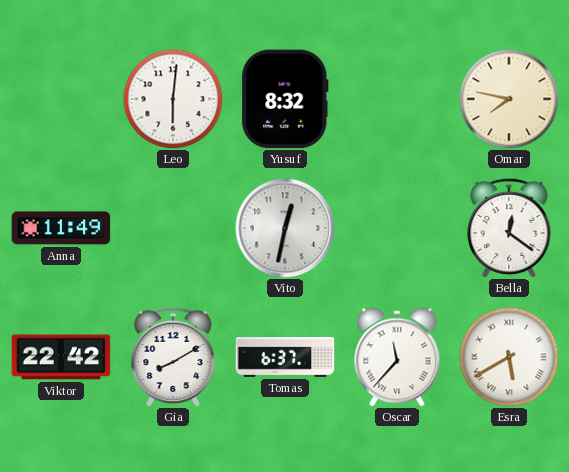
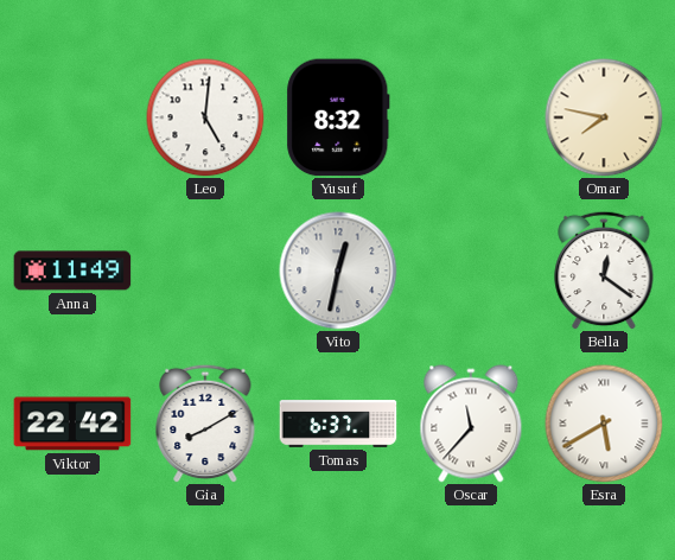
Leo: 6:01 -> 5:01
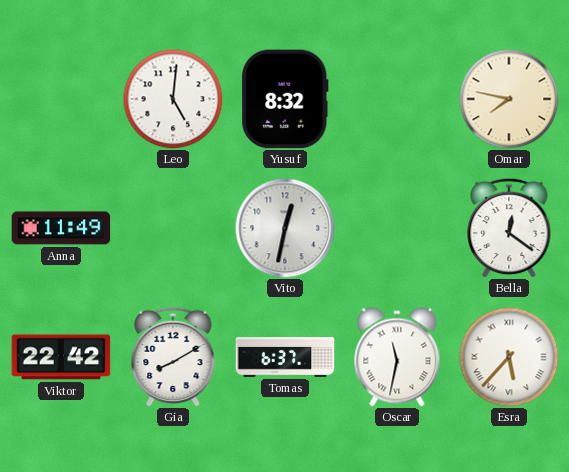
Oscar: 11:37 -> 11:32
Esra: 5:40 -> 5:37
